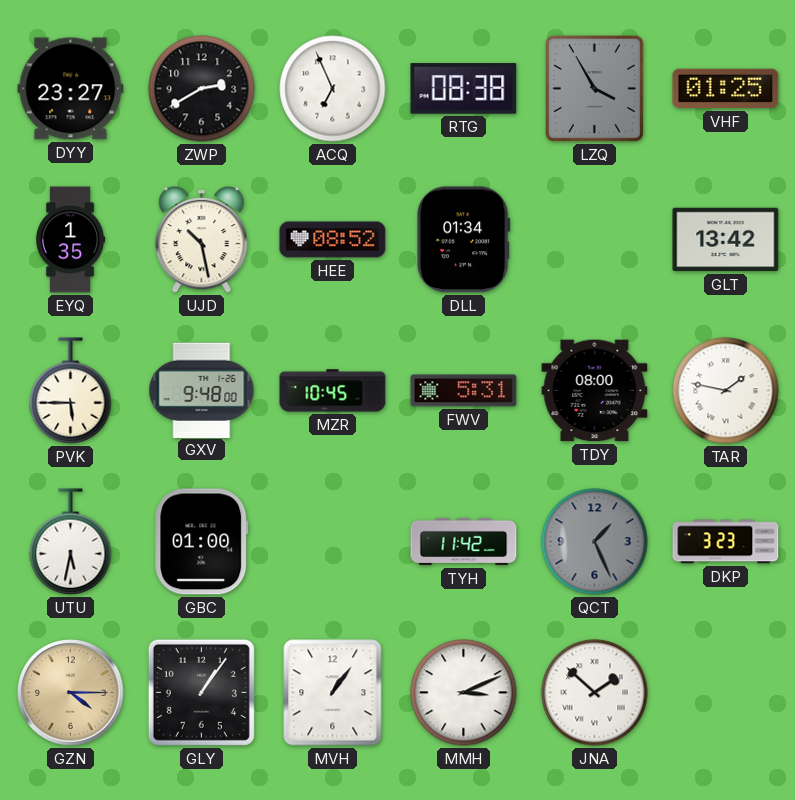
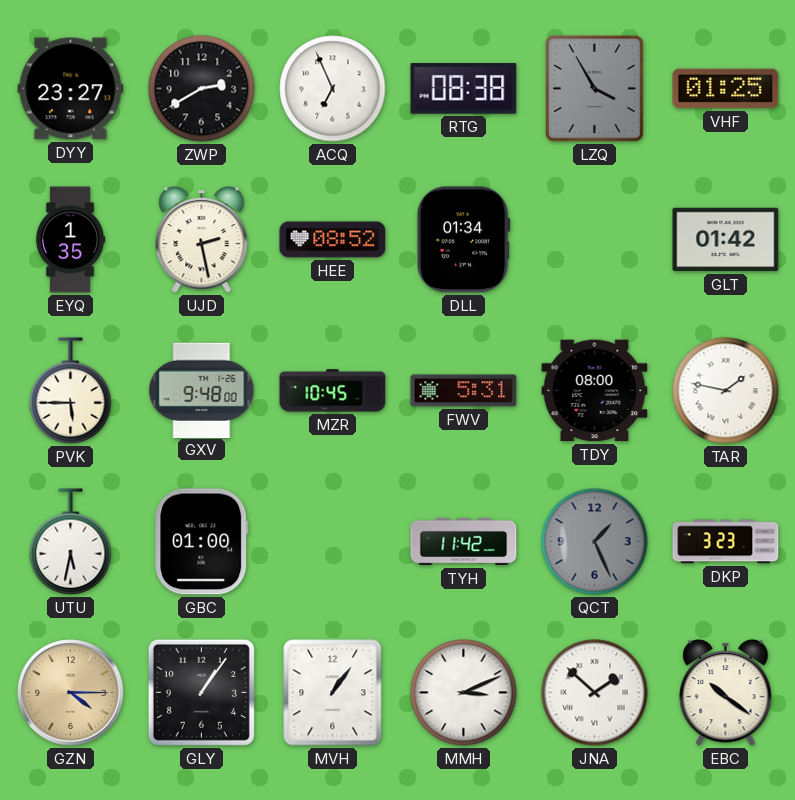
UJD: 10:28 -> 2:28
GLT: 13:42 -> 01:42
EBC: none -> 10:21
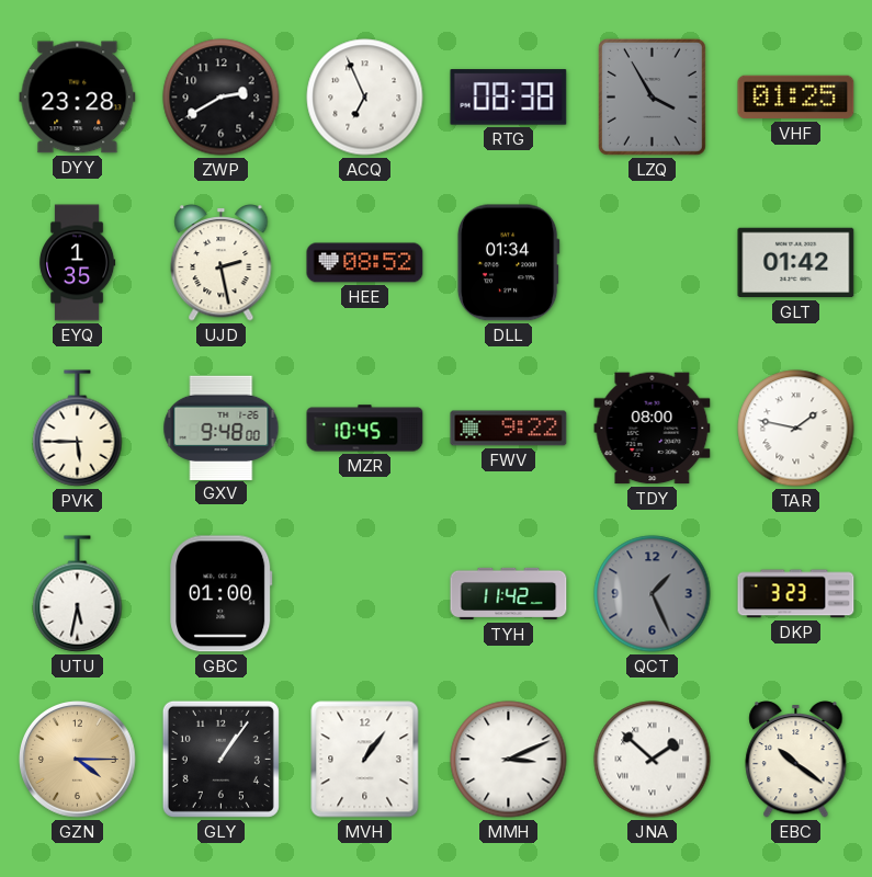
DYY: 23:27 -> 23:28
FWV: 5:31 -> 9:22
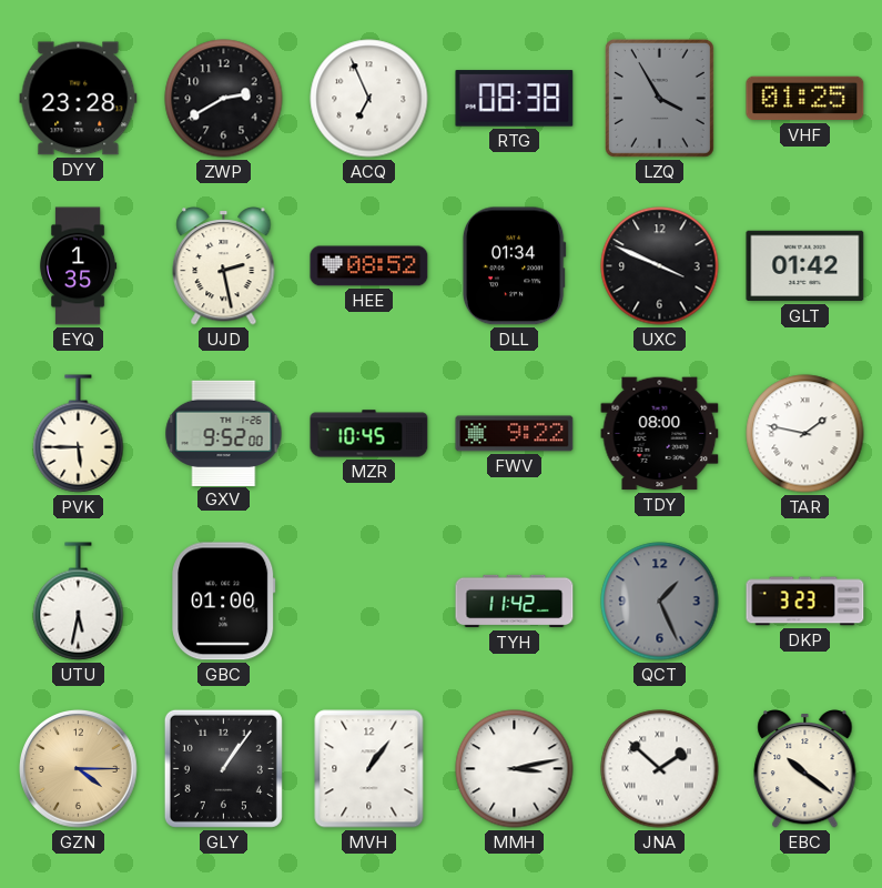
UXC: none -> 3:49
GXV: 9:48 -> 9:52
MMH: 3:11 -> 3:13
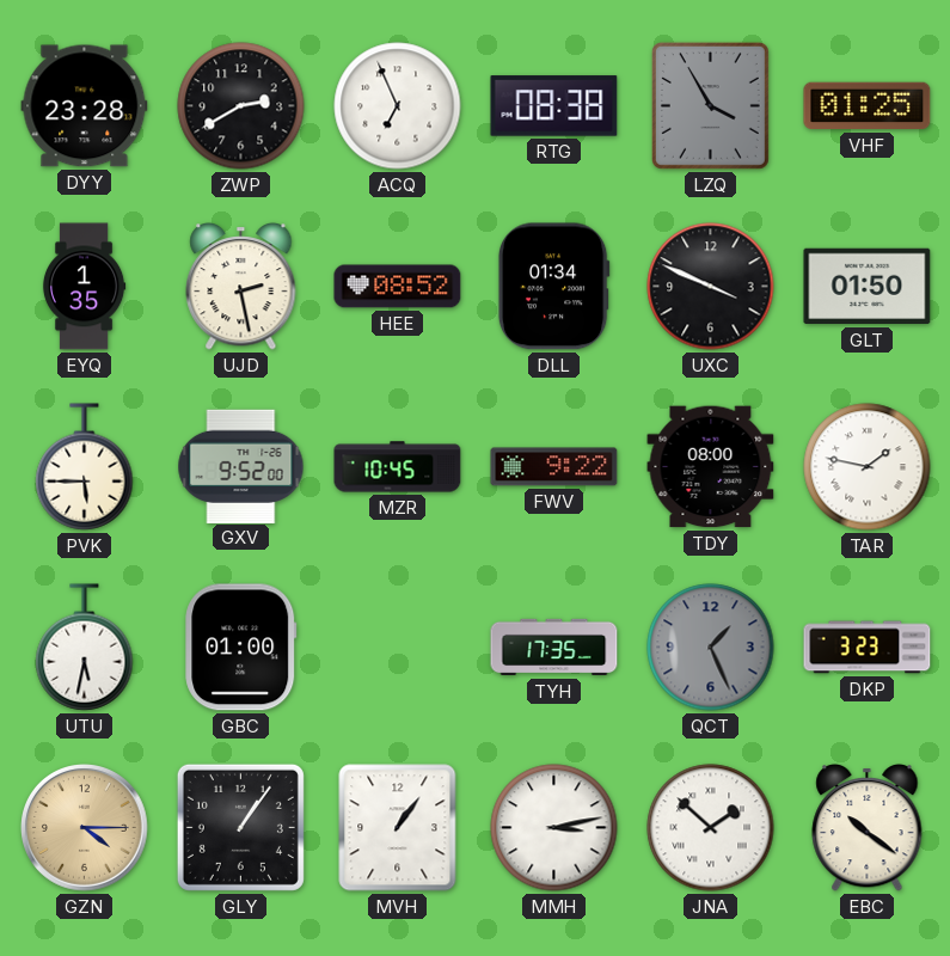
GLT: 01:42 -> 01:50
TYH: 11:42 -> 17:35
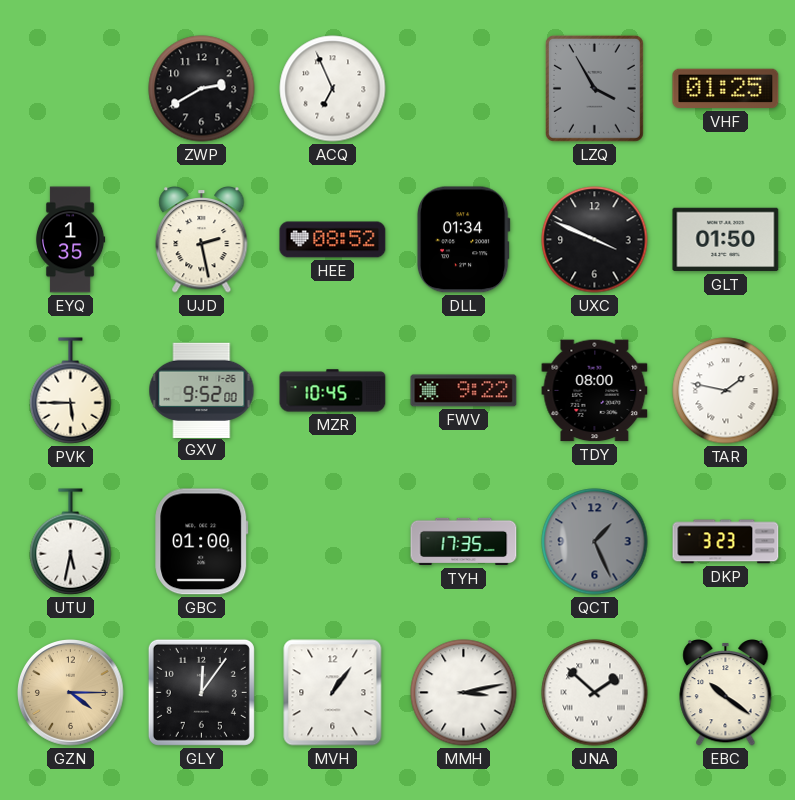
DYY: 23:28 -> none
RTG: 08:38 -> none
GLY: 1:06 -> 12:06
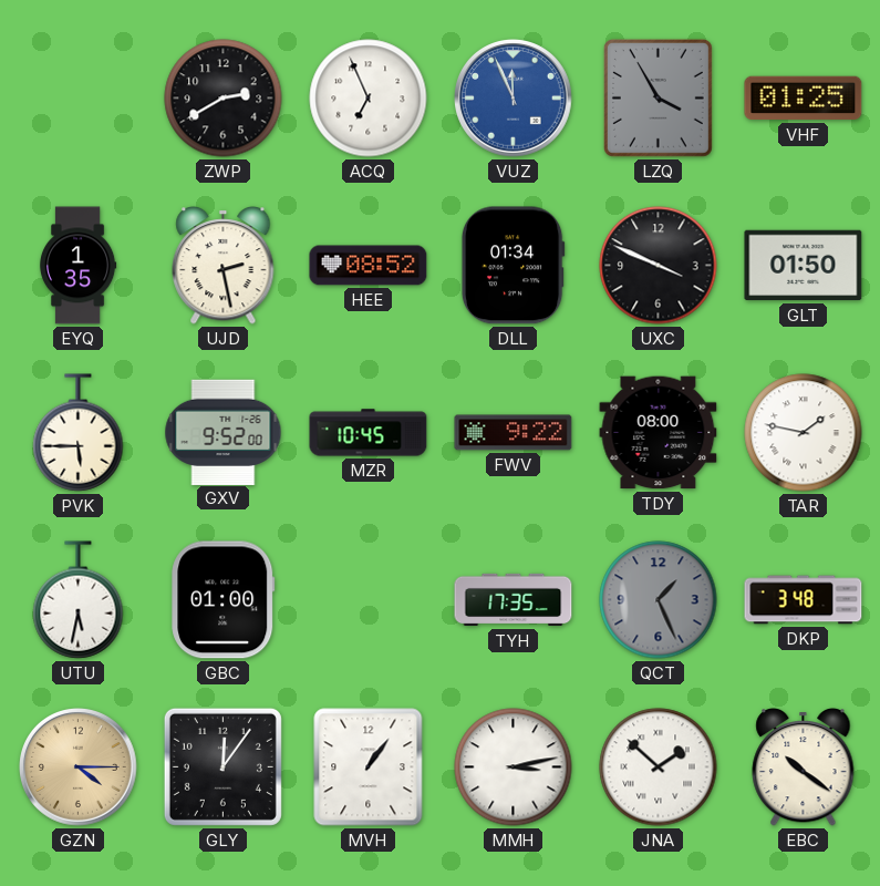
VUZ: none -> 11:56
DKP: 3:23 -> 3:48
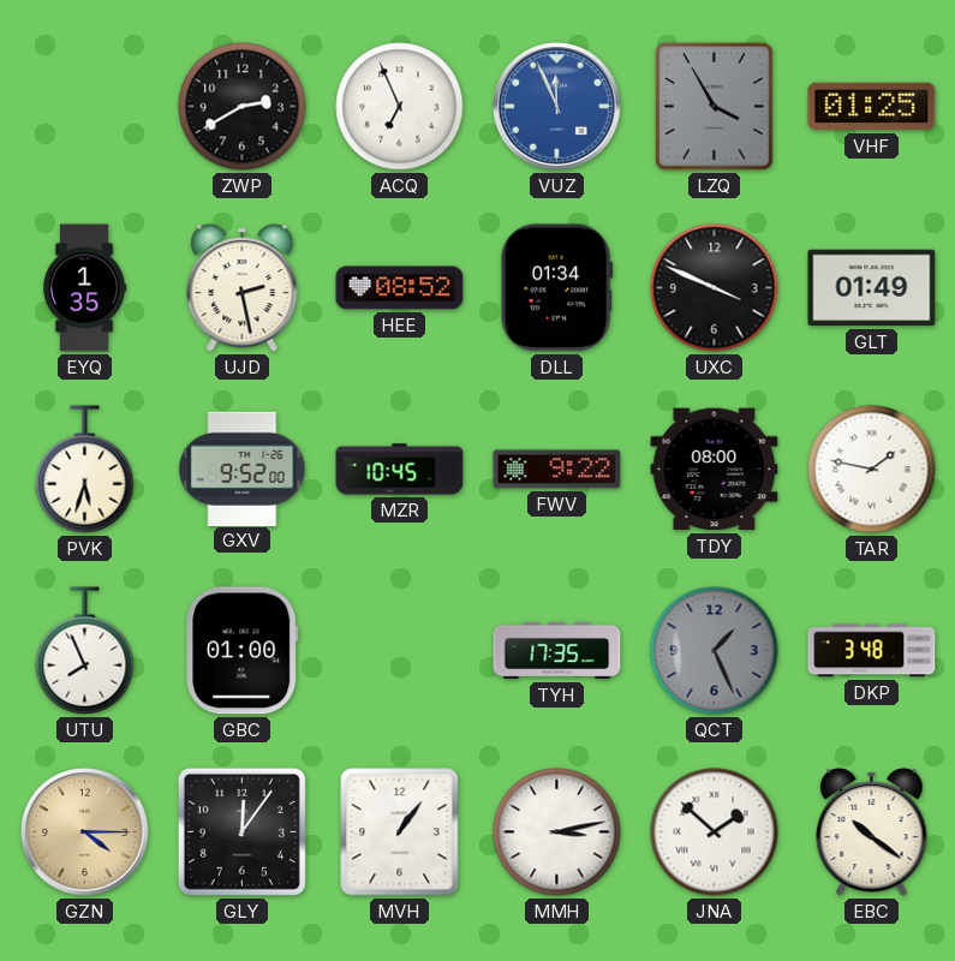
GLT: 01:50 -> 01:49
PVK: 5:45 -> 5:33
UTU: 5:32 -> 7:56
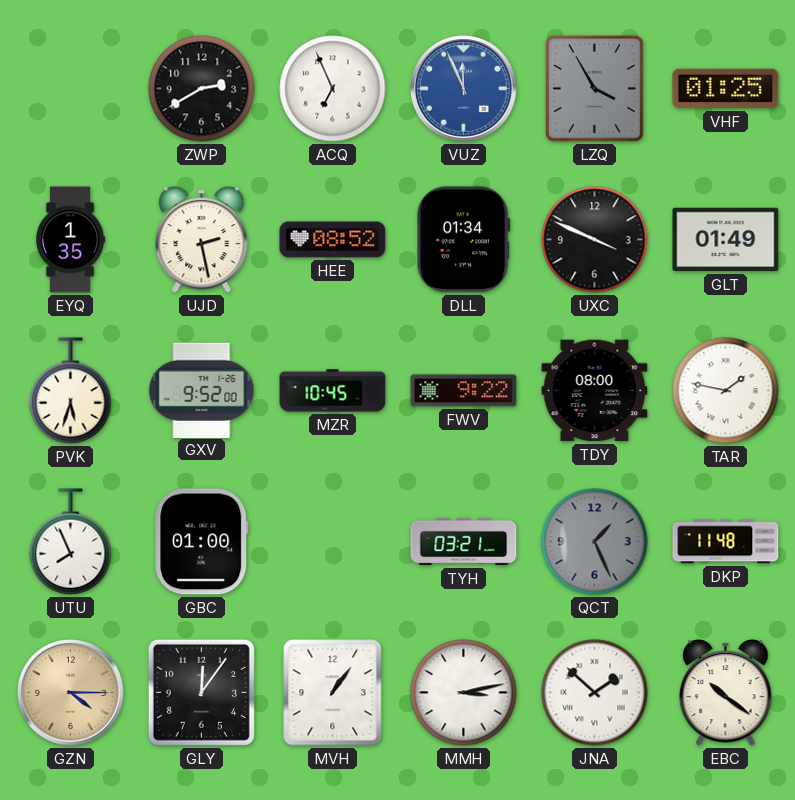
TYH: 17:35 -> 03:21
DKP: 3:48 -> 11:48
